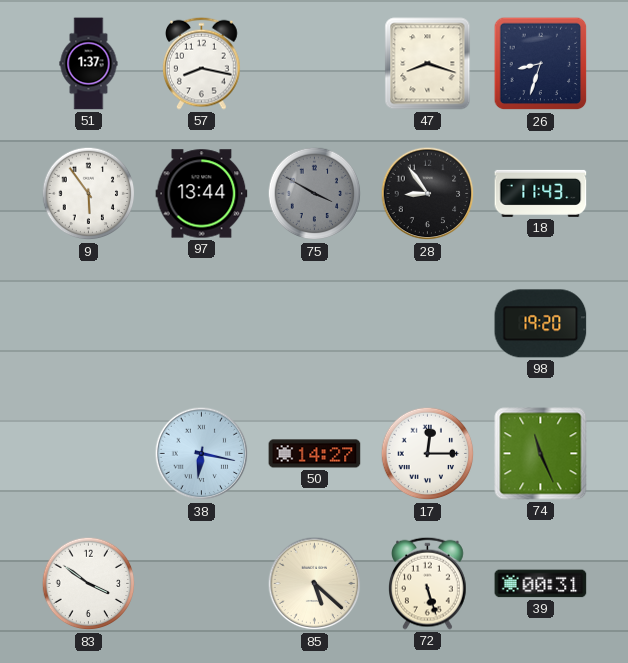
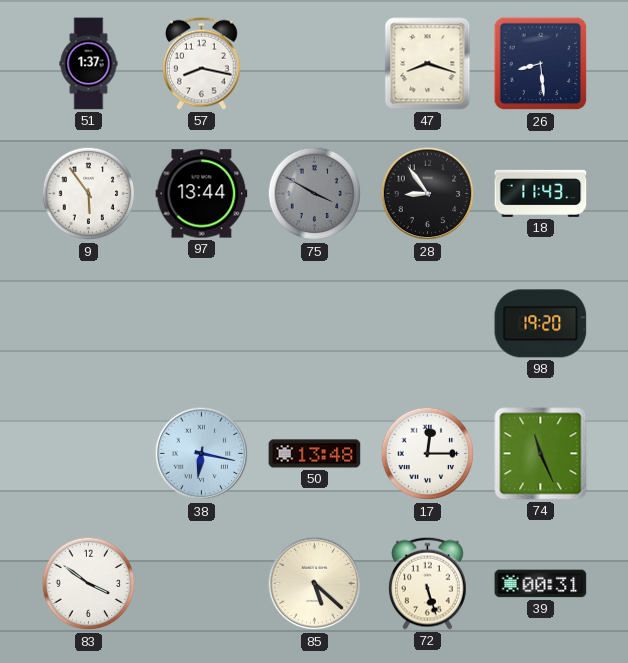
26: 8:33 -> 8:29
50: 14:27 -> 13:48
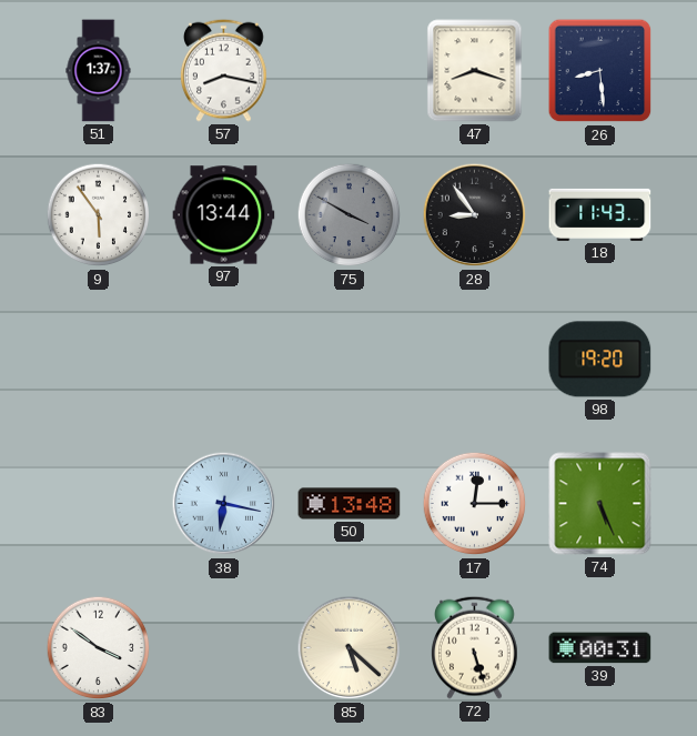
74: 11:26 -> 5:26
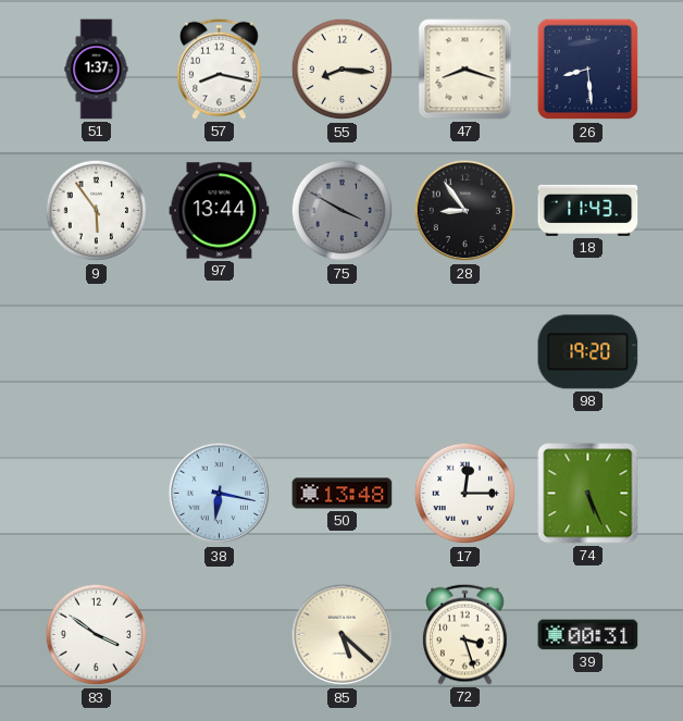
55: none -> 8:16
72: 5:27 -> 3:27
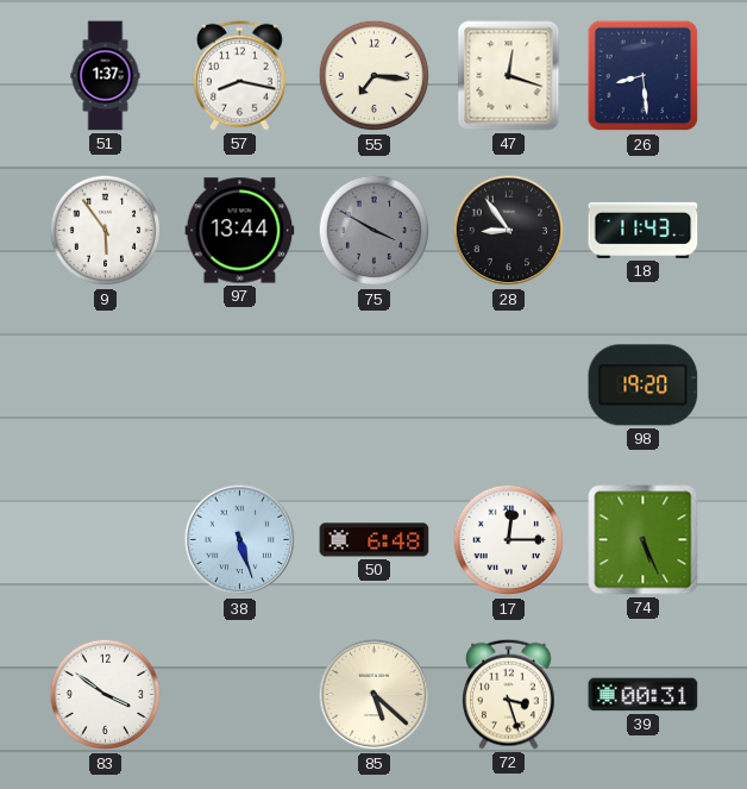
55: 8:16 -> 7:16
47: 8:18 -> 12:18
38: 6:17 -> 5:27
50: 13:48 -> 6:48
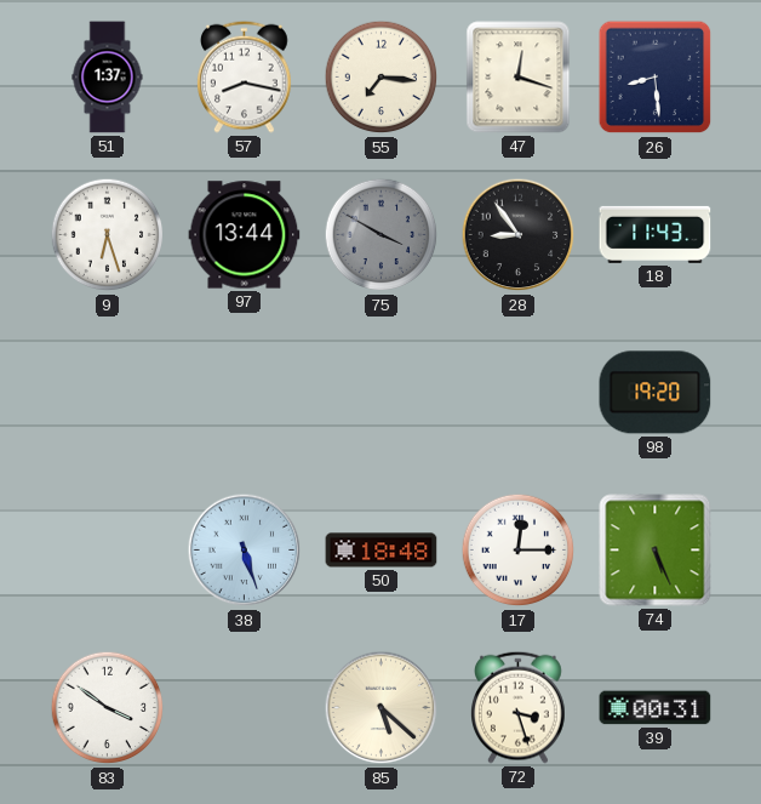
9: 5:54 -> 6:27
50: 6:48 -> 18:48
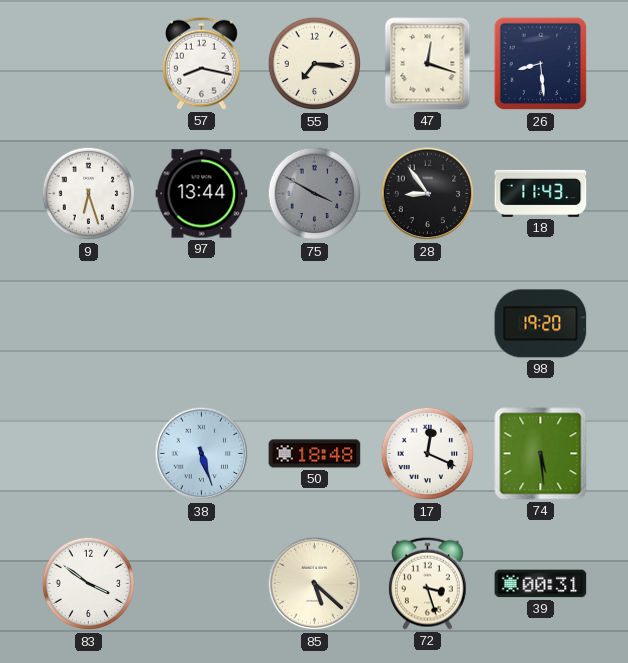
51: 1:37 -> none
17: 12:15 -> 12:19
74: 5:26 -> 5:29
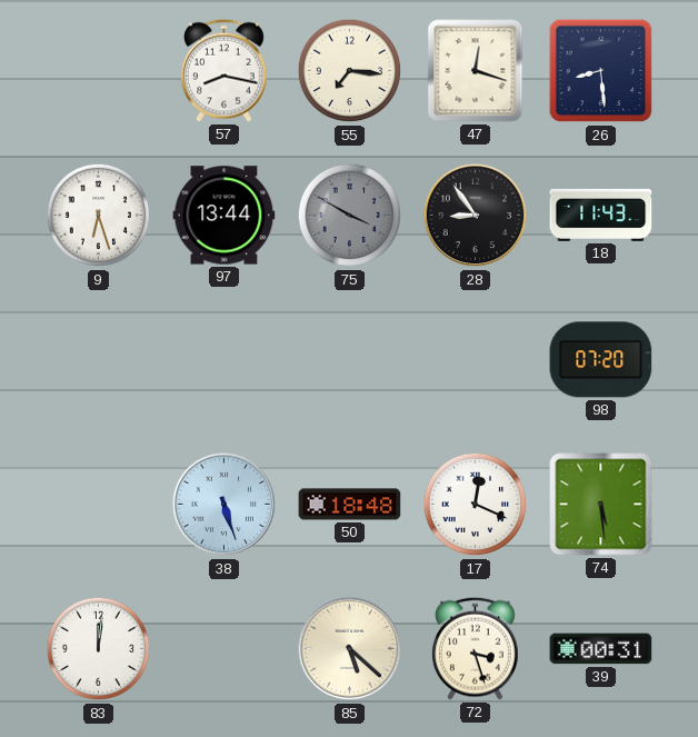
98: 19:20 -> 07:20
83: 3:51 -> 12:01
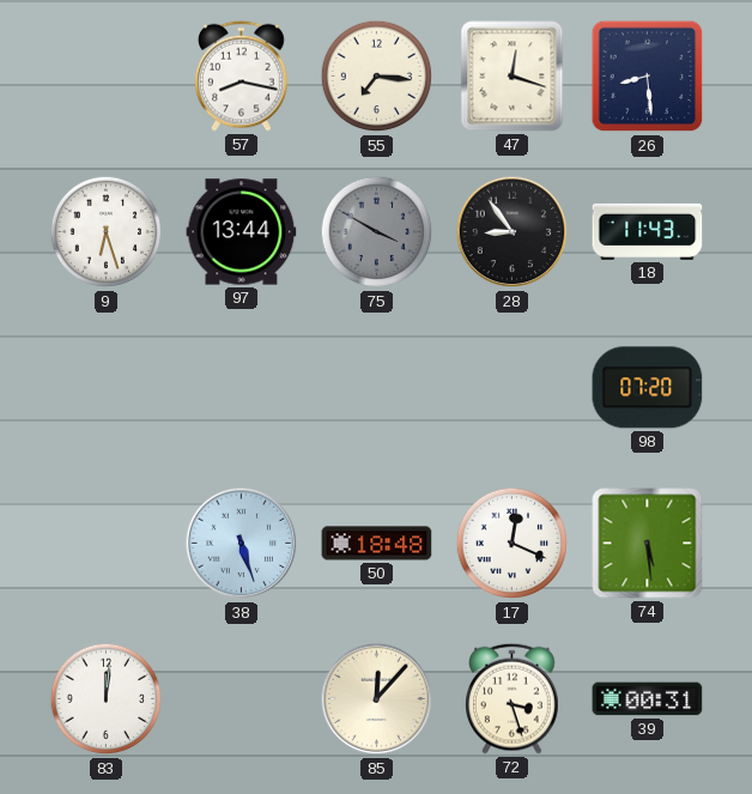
85: 5:22 -> 12:07
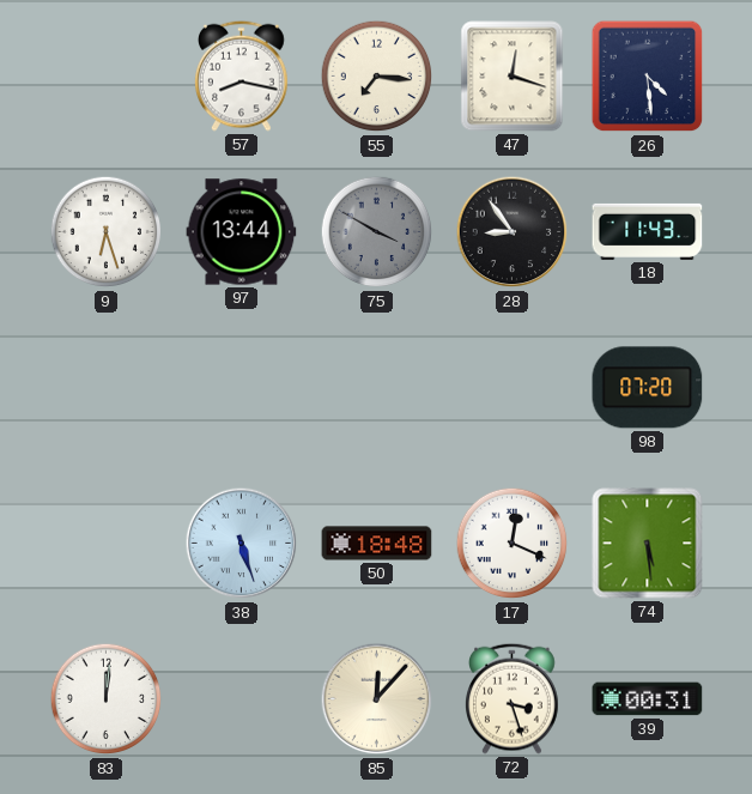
26: 8:29 -> 4:29
